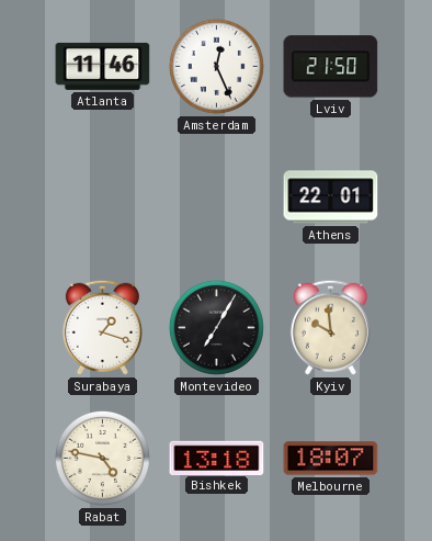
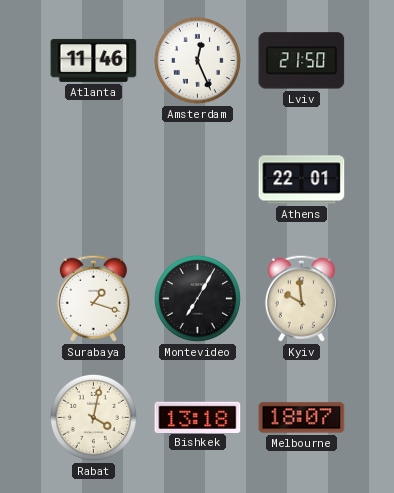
Rabat: 4:47 -> 4:02
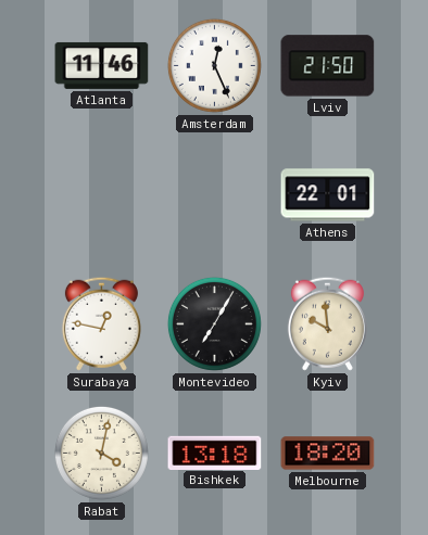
Surabaya: 1:18 -> 12:47
Melbourne: 18:07 -> 18:20
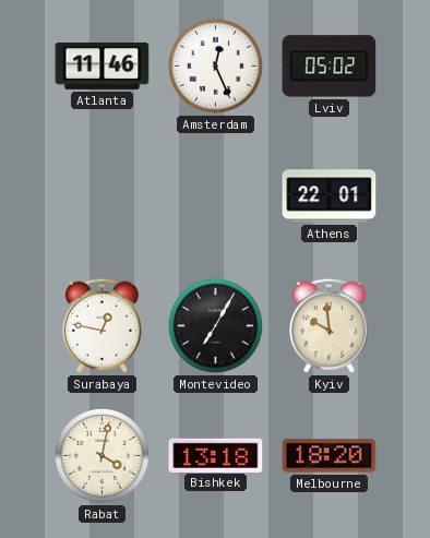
Lviv: 21:50 -> 05:02
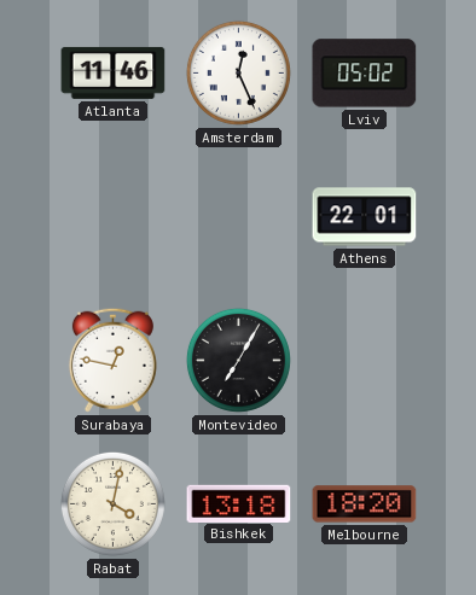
Kyiv: 9:59 -> none
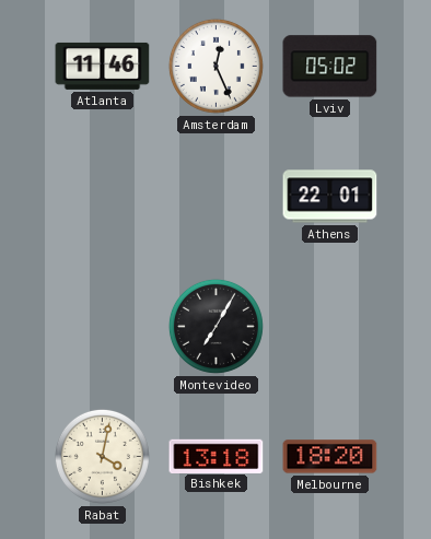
Surabaya: 12:47 -> none
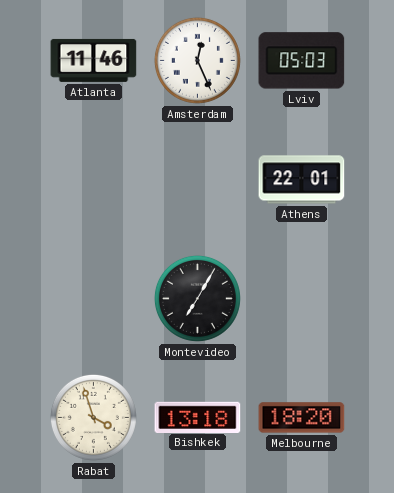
Lviv: 05:02 -> 05:03
Rabat: 4:02 -> 3:57
